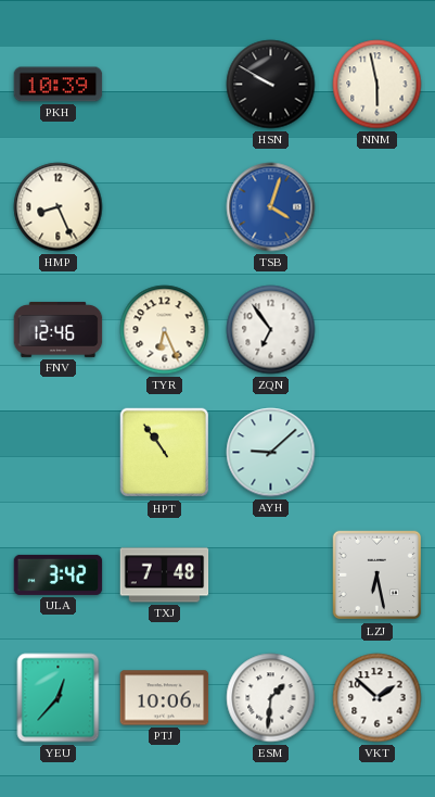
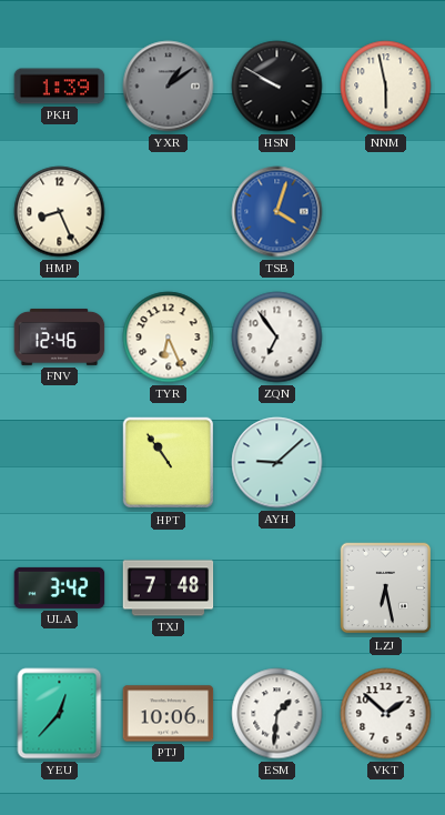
PKH: 10:39 -> 1:39
YXR: none -> 1:09
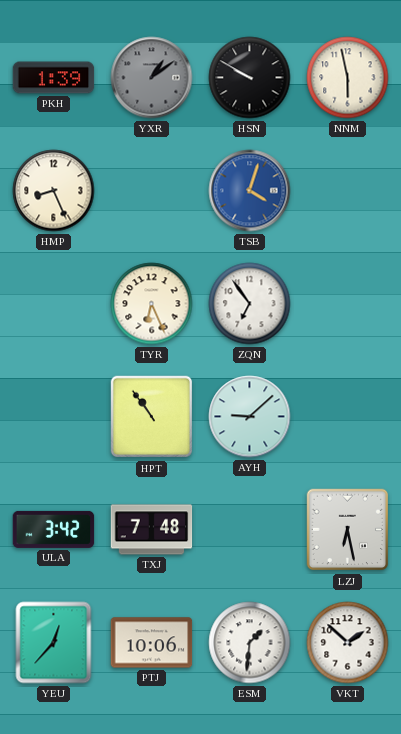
FNV: 12:46 -> none
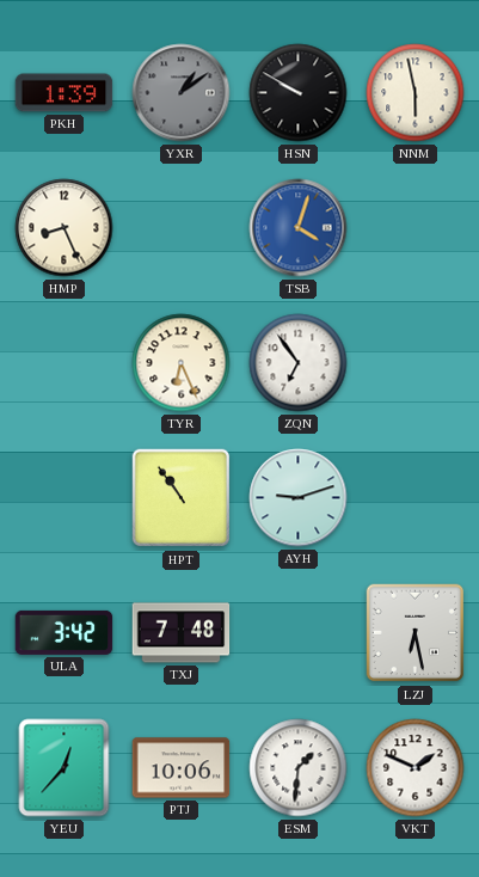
AYH: 9:08 -> 9:12
VKT: 1:52 -> 1:49
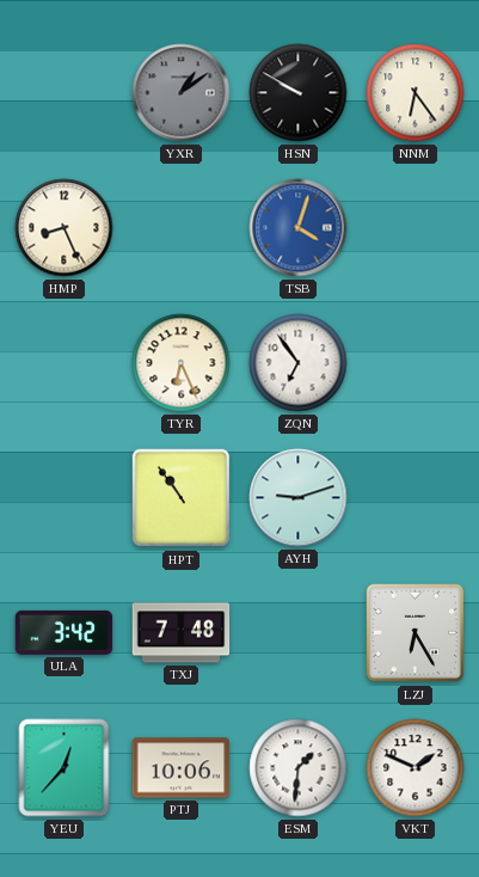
PKH: 1:39 -> none
NNM: 5:58 -> 6:24
LZJ: 6:28 -> 6:25
